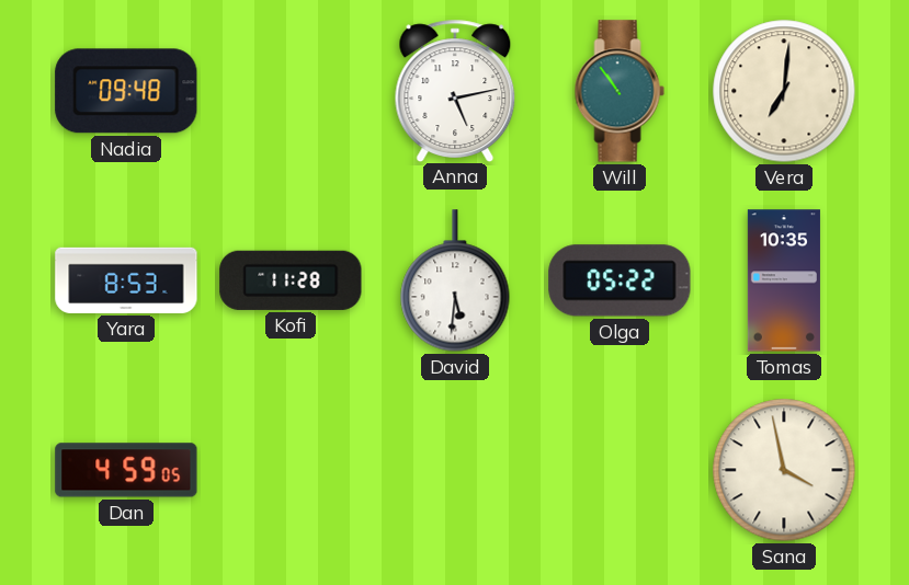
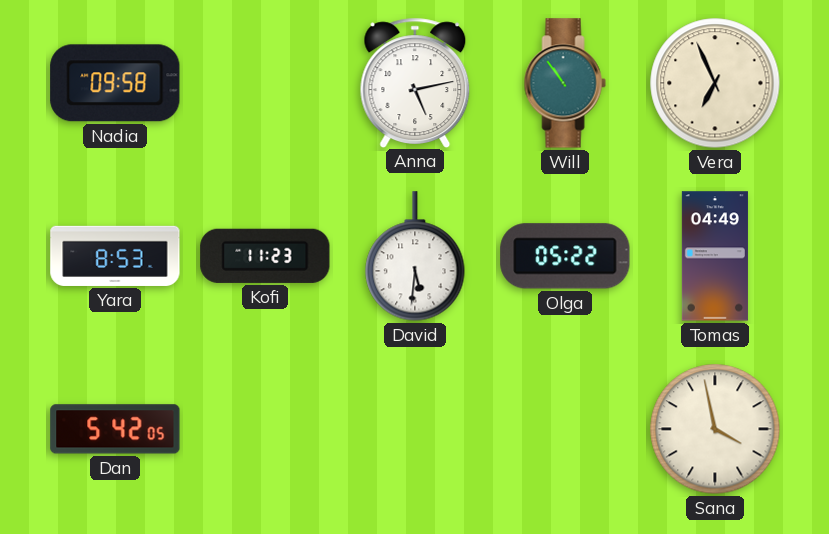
Nadia: 09:48 -> 09:58
Vera: 7:01 -> 6:56
Kofi: 11:28 -> 11:23
Tomas: 10:35 -> 04:49
Dan: 4:59 -> 5:42
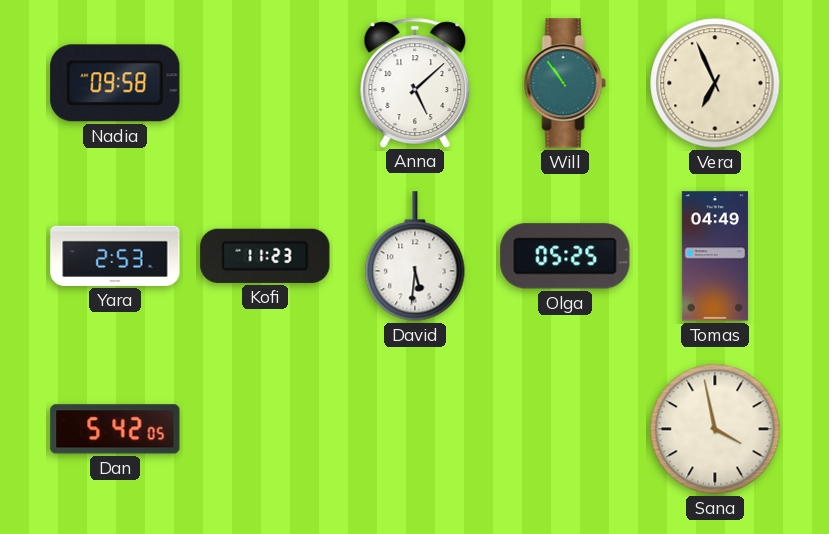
Anna: 5:13 -> 5:08
Yara: 8:53 -> 2:53
Olga: 05:22 -> 05:25
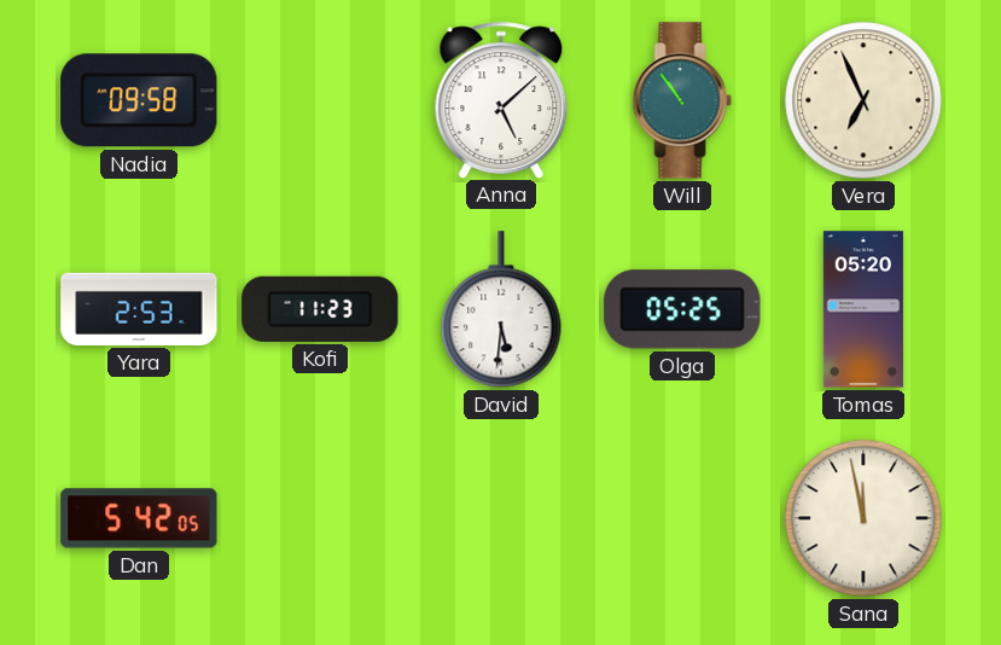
Tomas: 04:49 -> 05:20
Sana: 3:58 -> 11:58
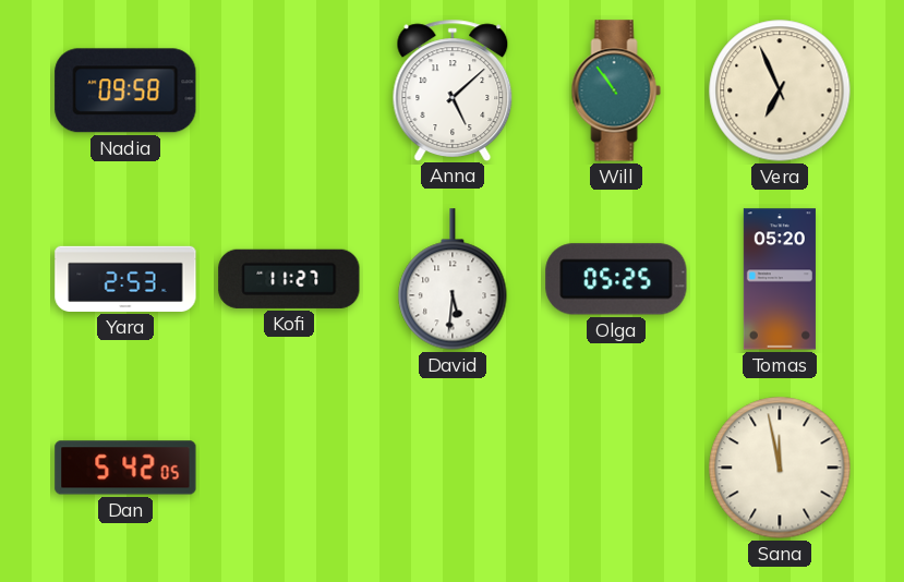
Kofi: 11:23 -> 11:27
